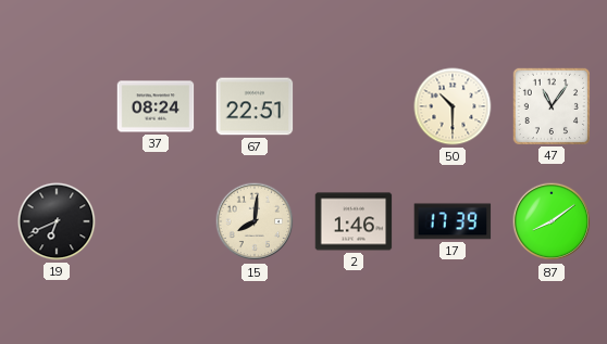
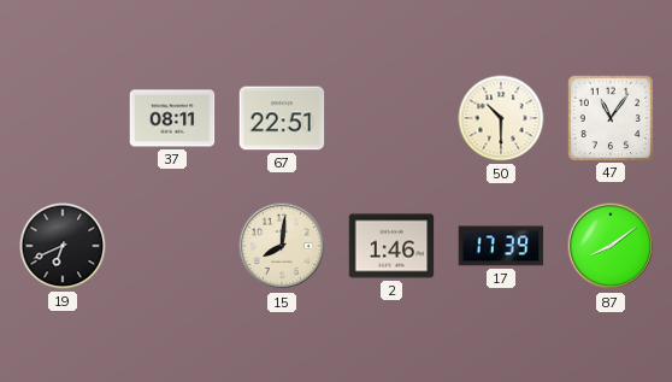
37: 08:24 -> 08:11
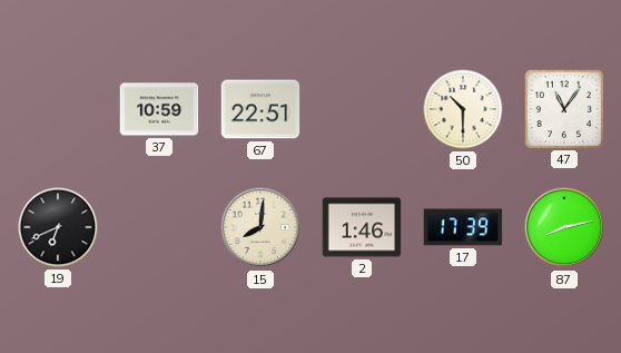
37: 08:11 -> 10:59
87: 8:09 -> 8:13
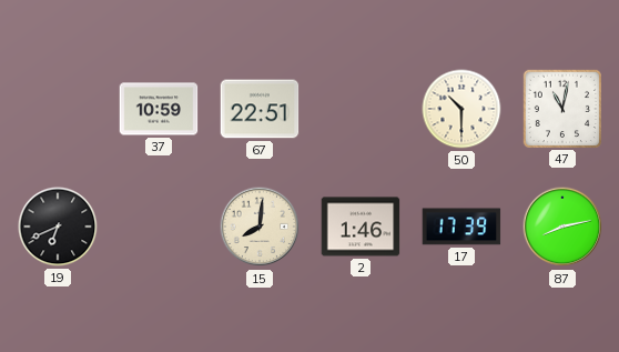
47: 11:06 -> 11:02
